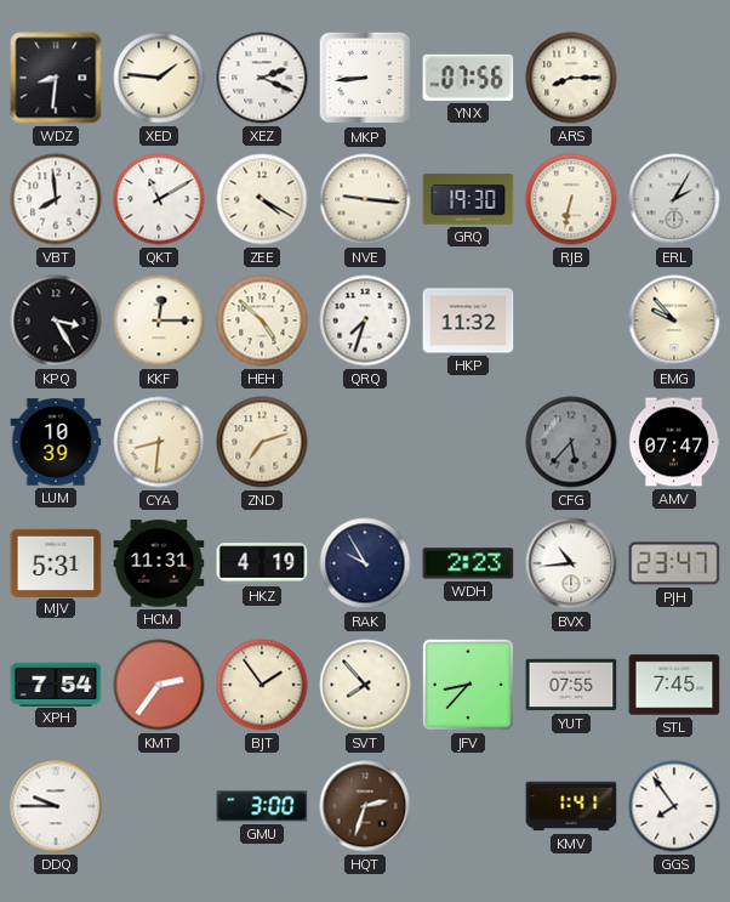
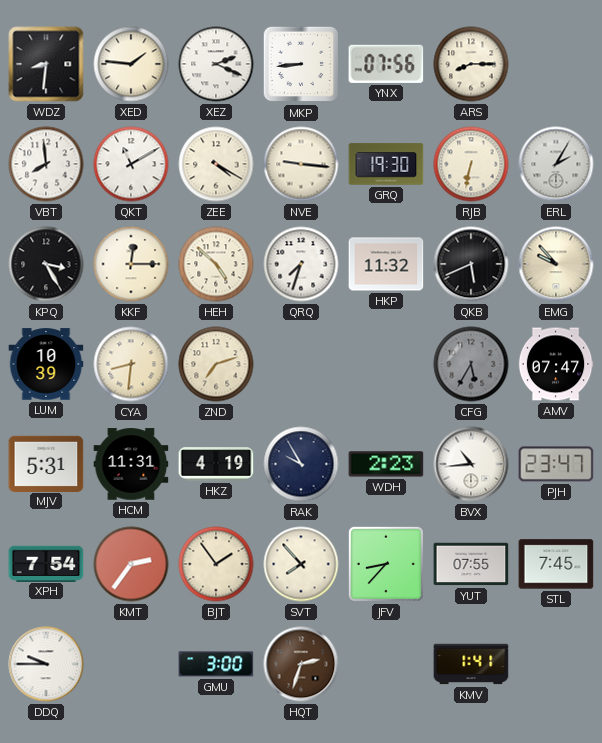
QKB: none -> 5:41
CFG: 5:37 -> 5:35
GGS: 7:54 -> none
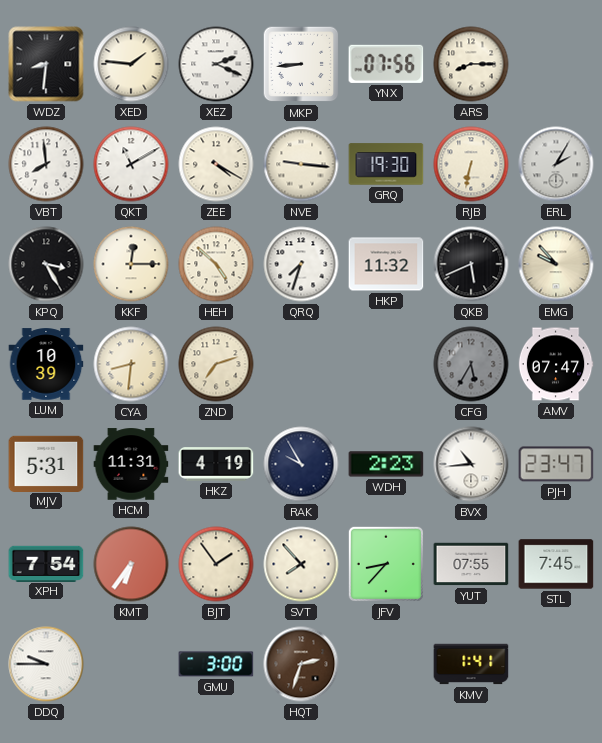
KMT: 2:36 -> 6:36
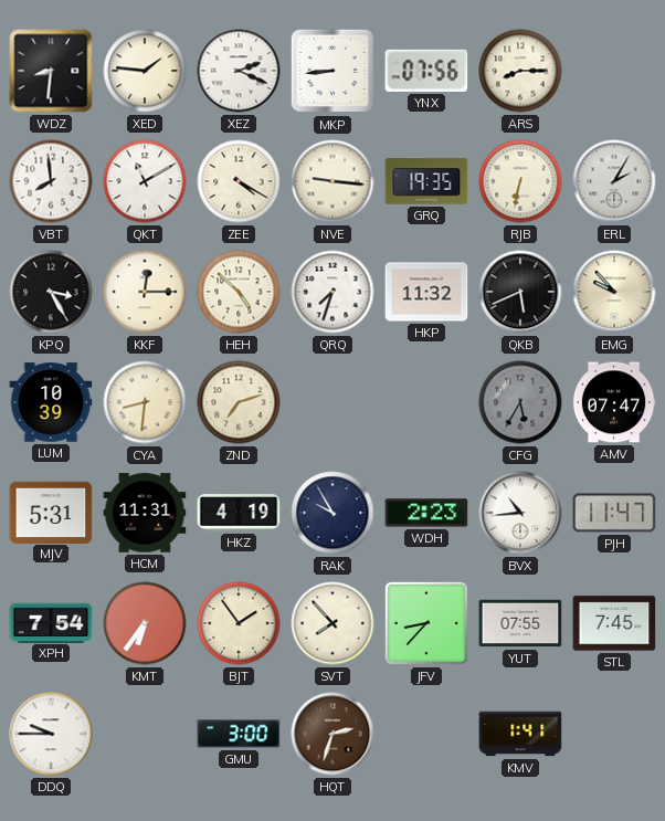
GRQ: 19:30 -> 19:35
PJH: 23:47 -> 11:47
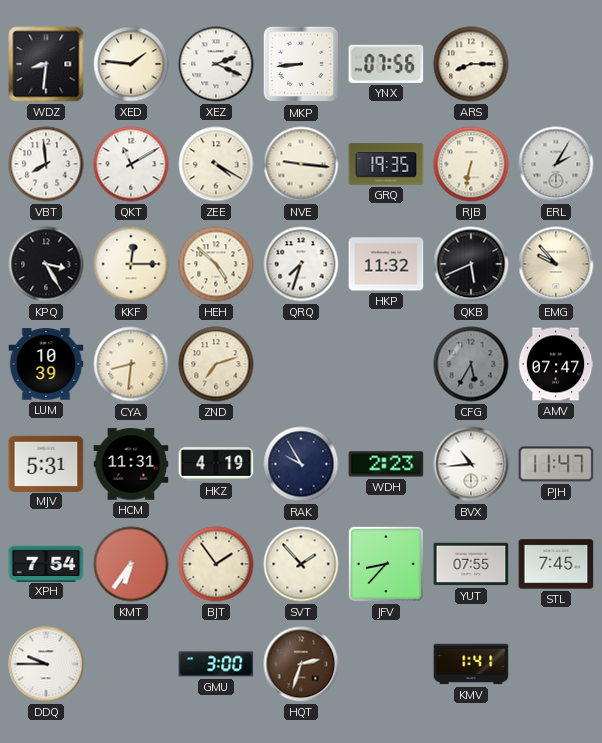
SVT: 7:53 -> 1:53
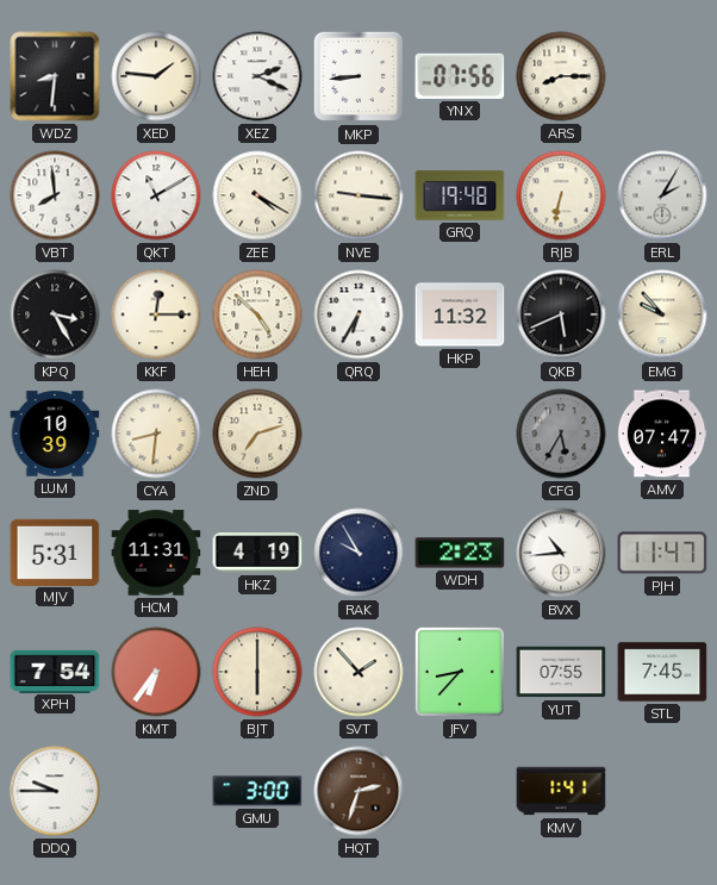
GRQ: 19:35 -> 19:48
QRQ: 7:33 -> 6:35
BJT: 1:54 -> 6:00
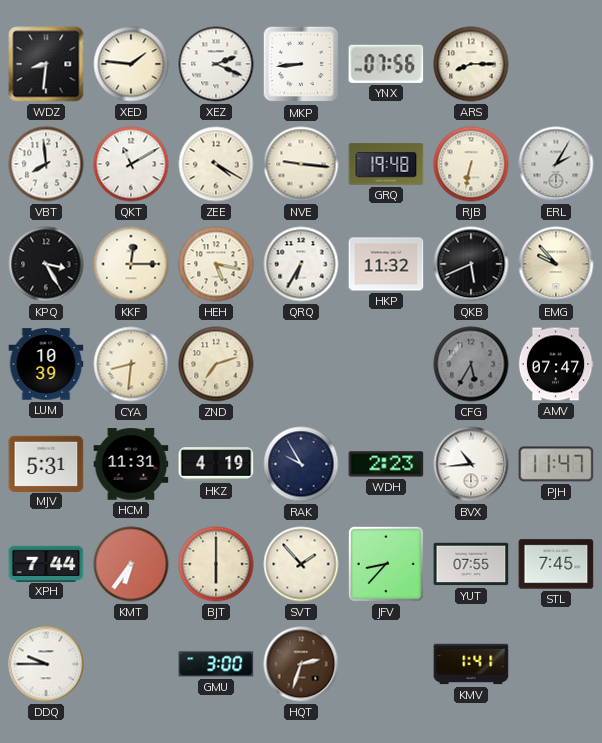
HEH: 4:52 -> 5:17
XPH: 7:54 -> 7:44
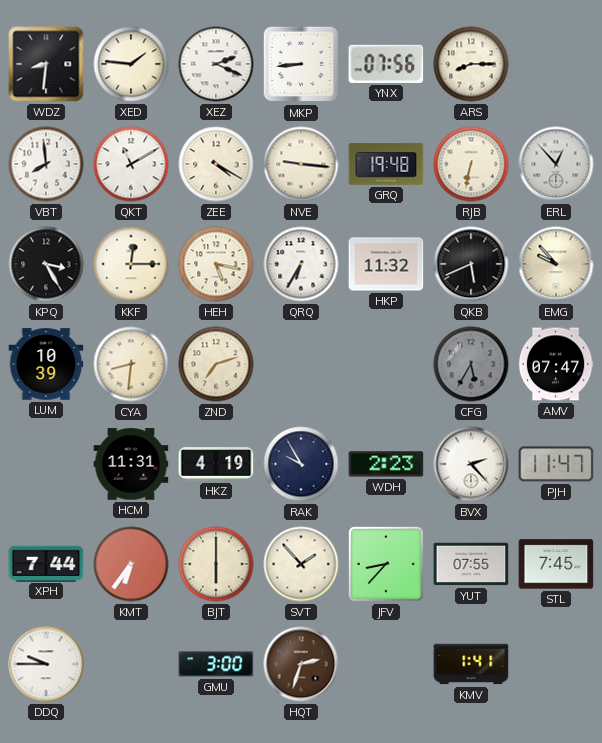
ERL: 2:05 -> 12:53
MJV: 5:31 -> none
BVX: 10:44 -> 2:23
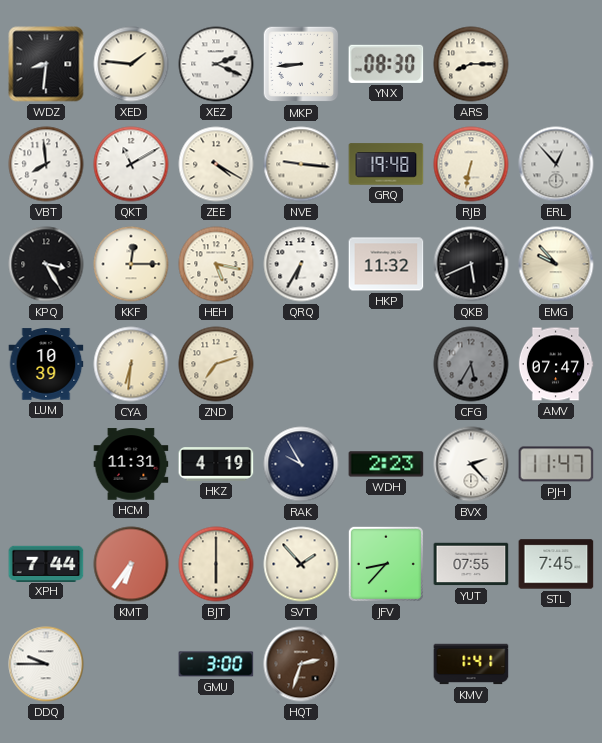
YNX: 07:56 -> 08:30
CYA: 8:31 -> 6:31
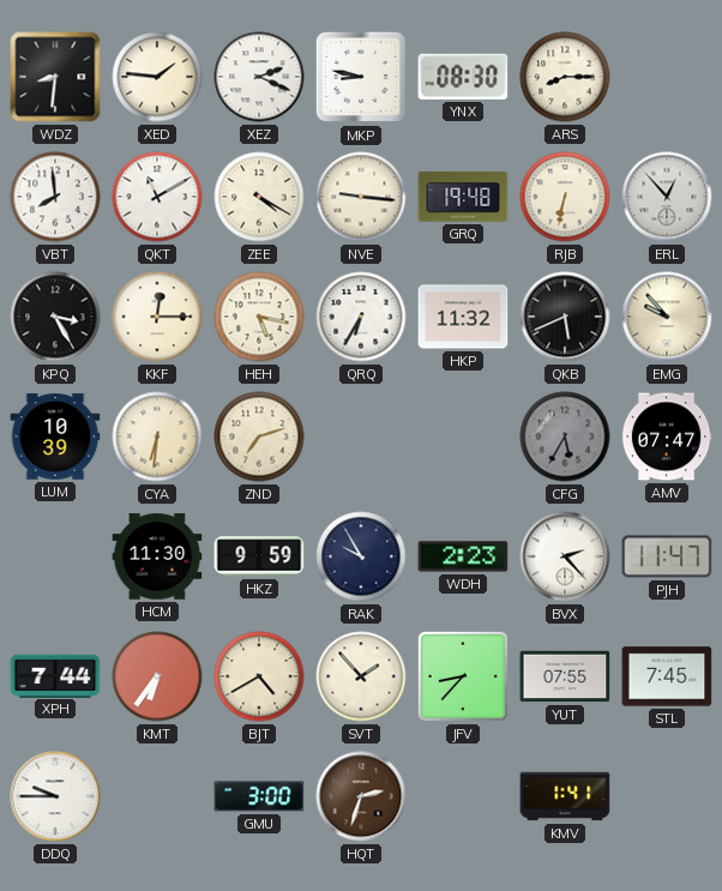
MKP: 8:44 -> 8:47
HCM: 11:31 -> 11:30
HKZ: 4:19 -> 9:59
BJT: 6:00 -> 4:40
